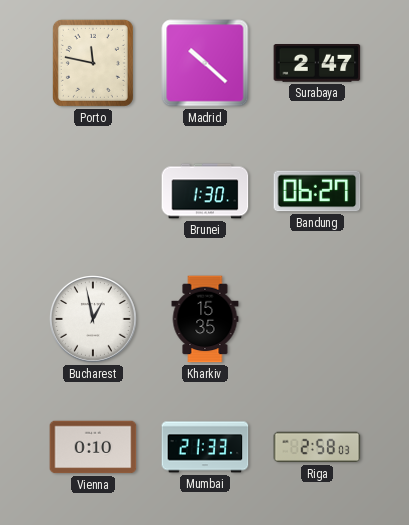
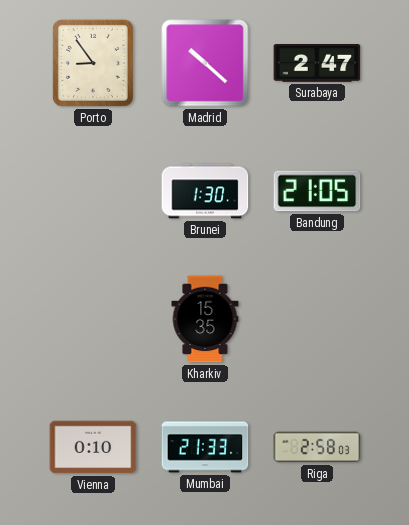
Porto: 11:47 -> 8:54
Bandung: 06:27 -> 21:05
Bucharest: 12:58 -> none
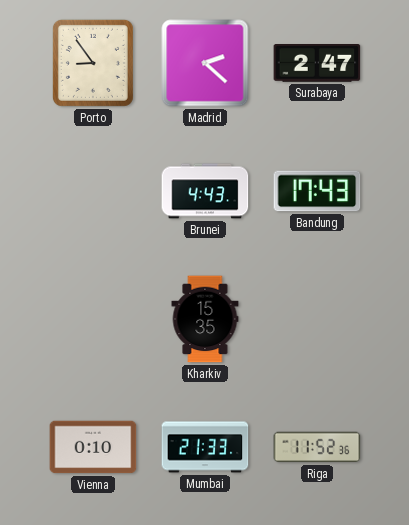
Madrid: 10:22 -> 2:22
Brunei: 1:30 -> 4:43
Bandung: 21:05 -> 17:43
Riga: 2:58 -> 11:52
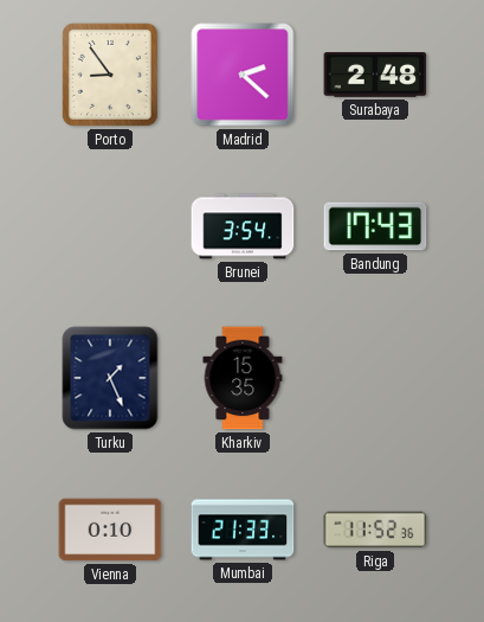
Surabaya: 2:47 -> 2:48
Brunei: 4:43 -> 3:54
Turku: none -> 1:26
